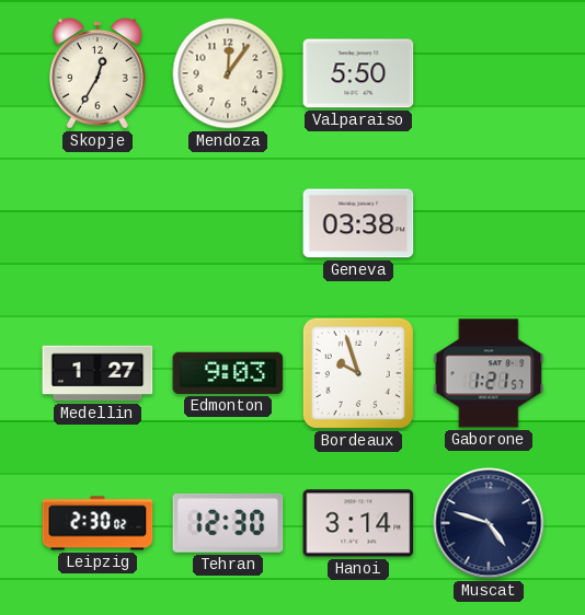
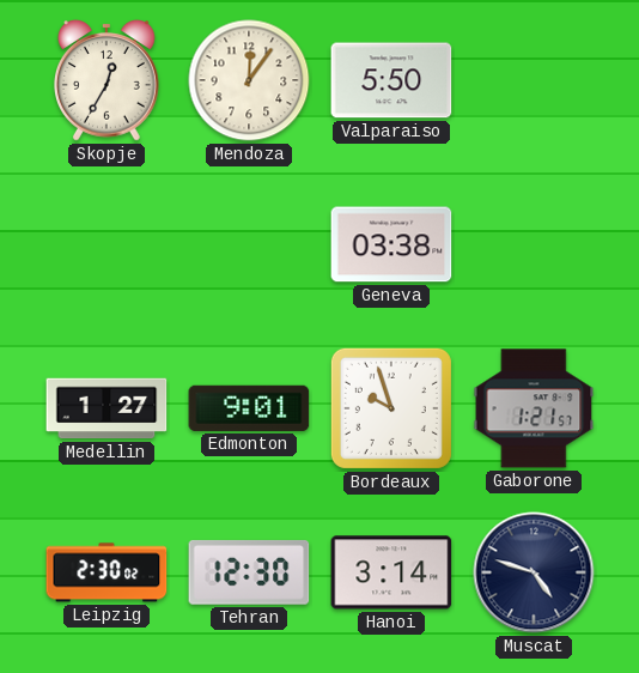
Edmonton: 9:03 -> 9:01
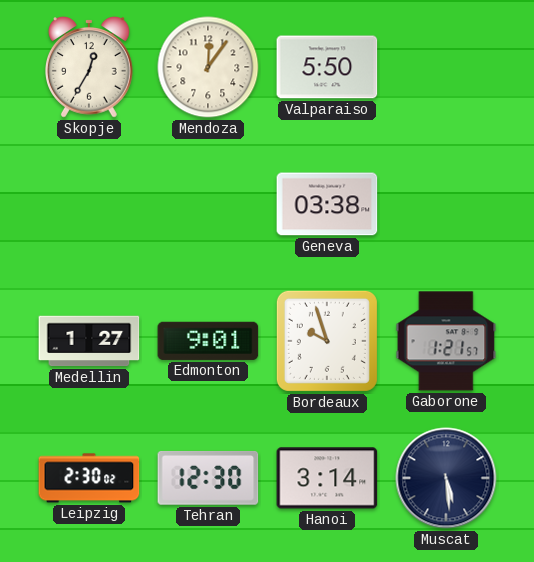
Muscat: 4:48 -> 5:29
